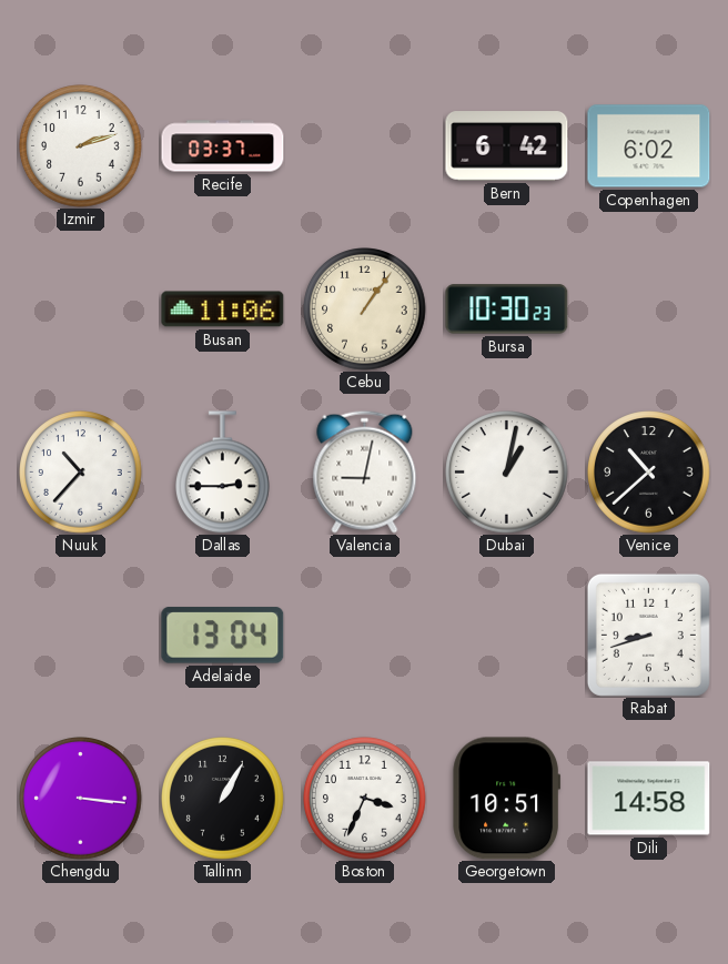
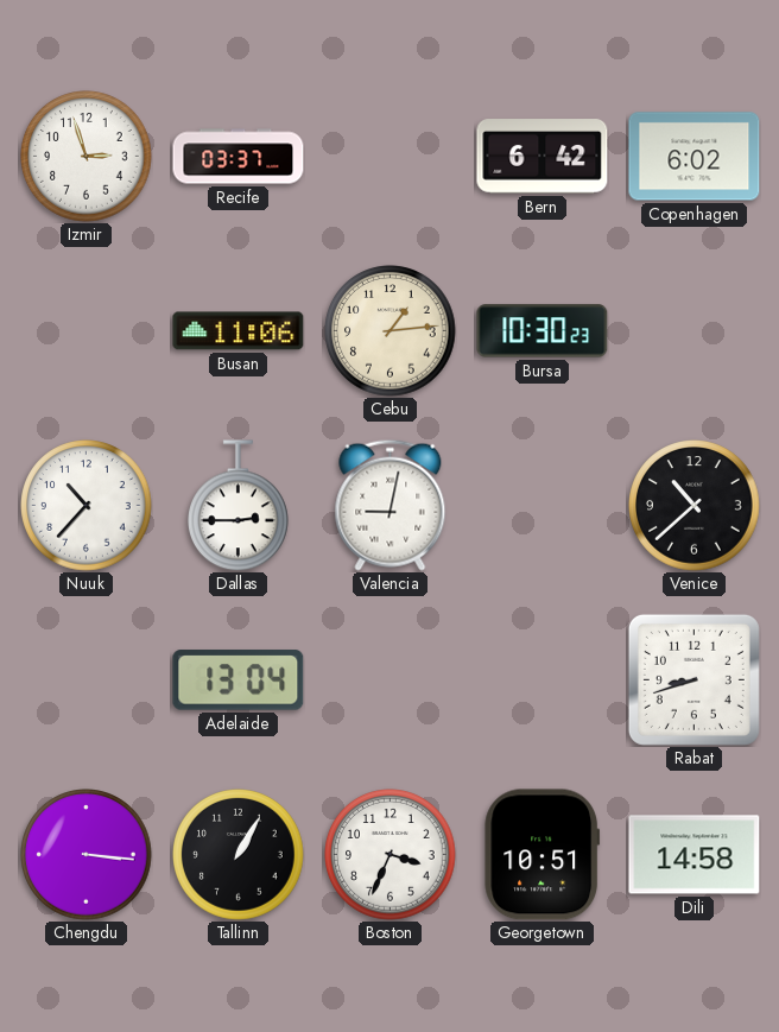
Izmir: 2:12 -> 2:57
Cebu: 1:06 -> 1:14
Dubai: 1:02 -> none
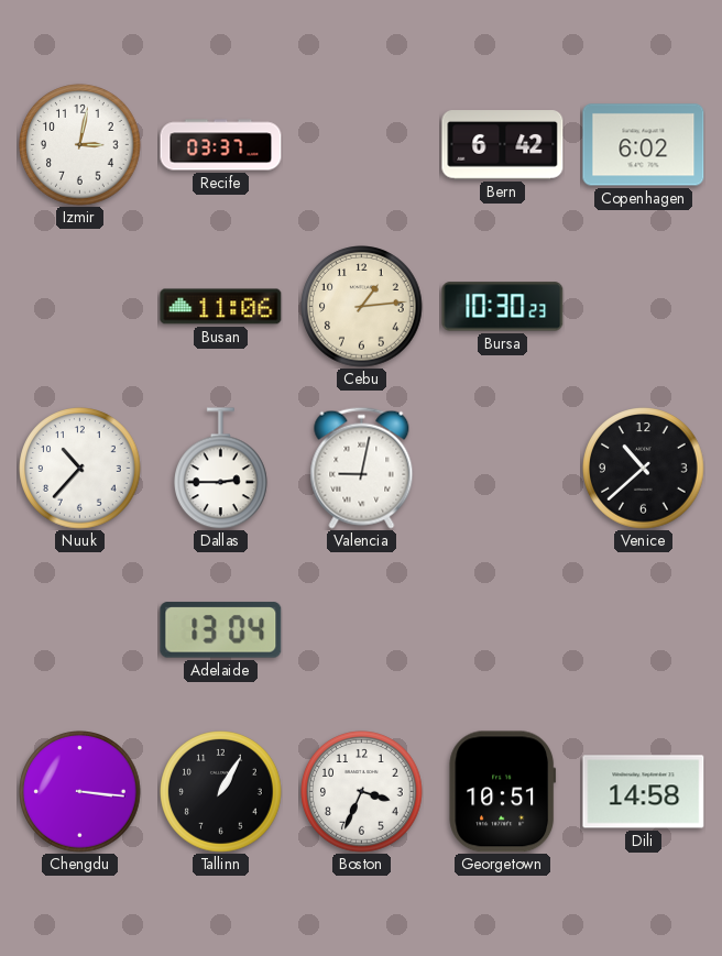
Izmir: 2:57 -> 3:02
Rabat: 8:42 -> none
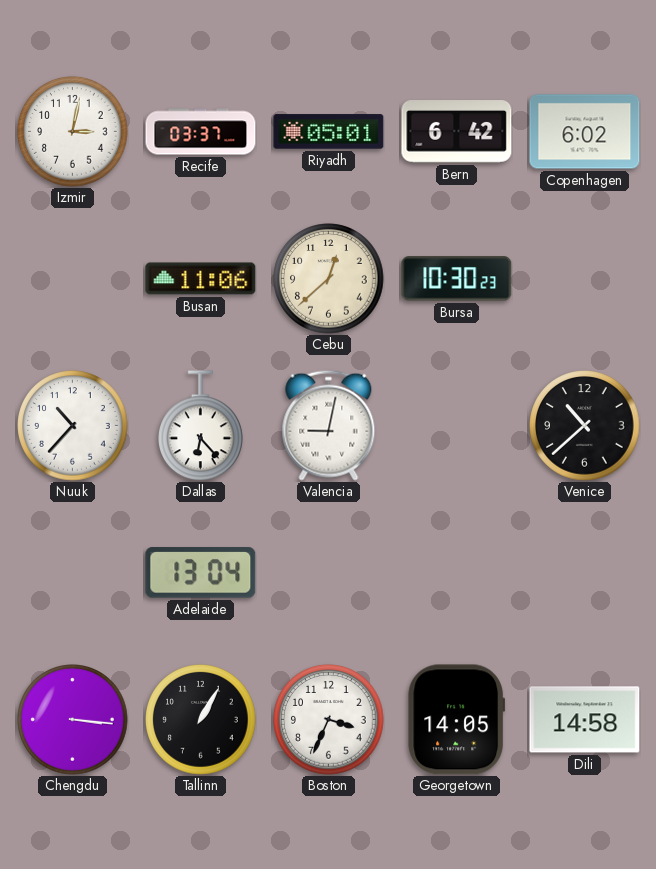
Riyadh: none -> 05:01
Cebu: 1:14 -> 12:38
Dallas: 2:45 -> 6:23
Georgetown: 10:51 -> 14:05
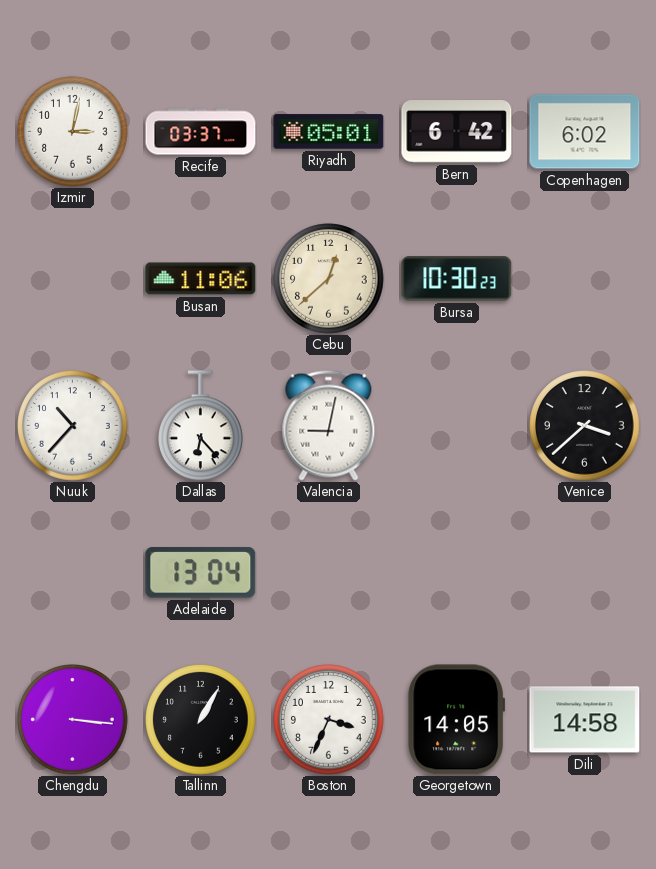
Venice: 10:38 -> 3:38
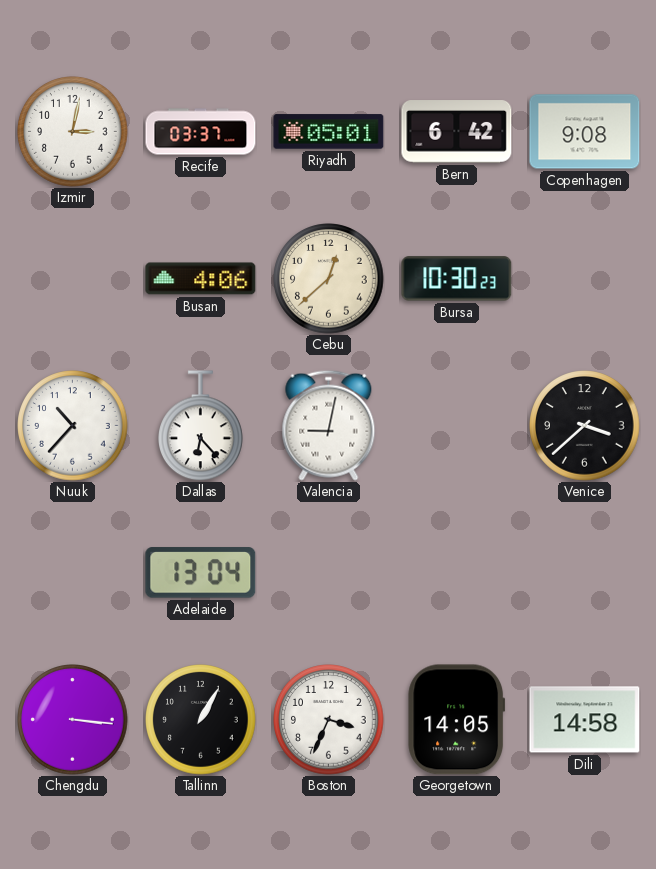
Copenhagen: 6:02 -> 9:08
Busan: 11:06 -> 4:06
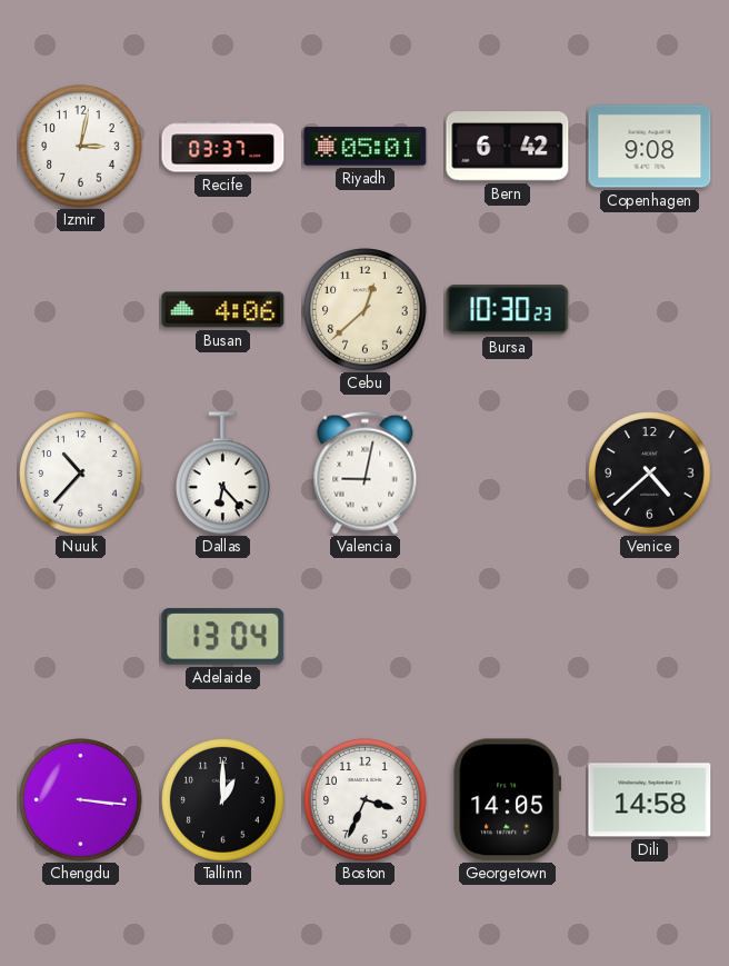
Venice: 3:38 -> 4:38
Tallinn: 1:05 -> 1:00
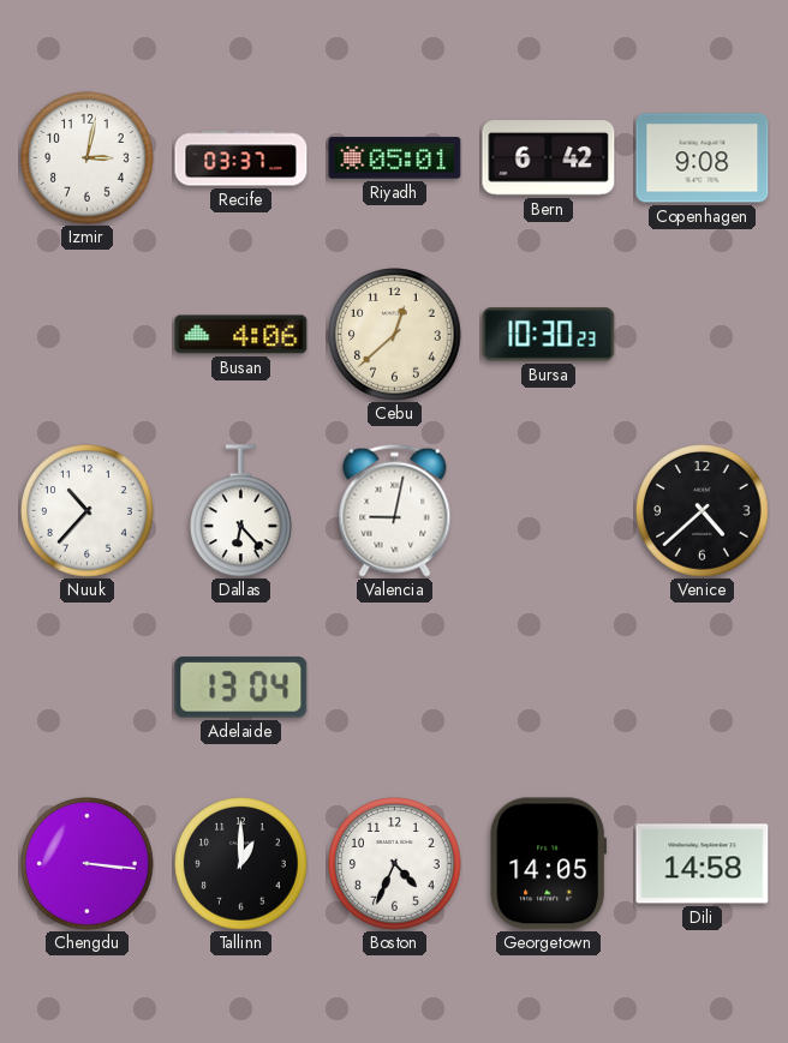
Boston: 3:34 -> 4:34
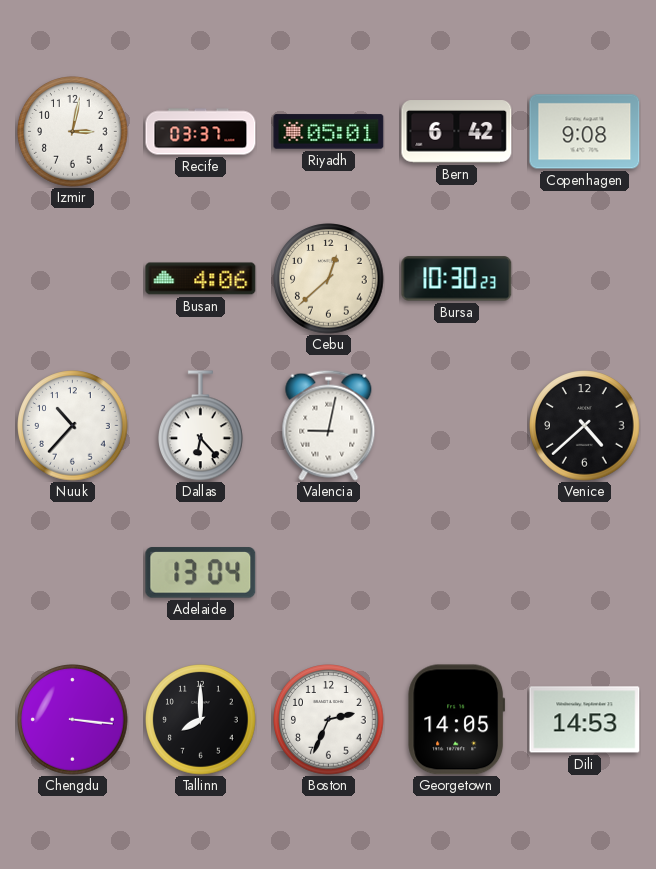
Tallinn: 1:00 -> 8:00
Boston: 4:34 -> 2:34
Dili: 14:58 -> 14:53
